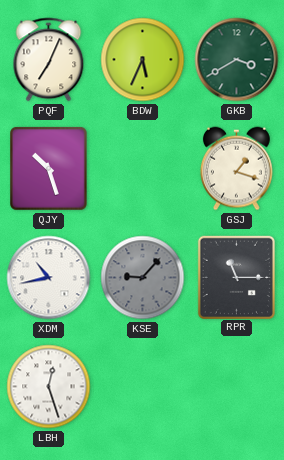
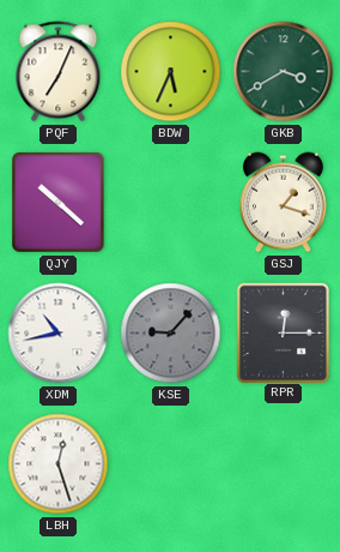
QJY: 10:27 -> 10:22
RPR: 11:15 -> 12:15
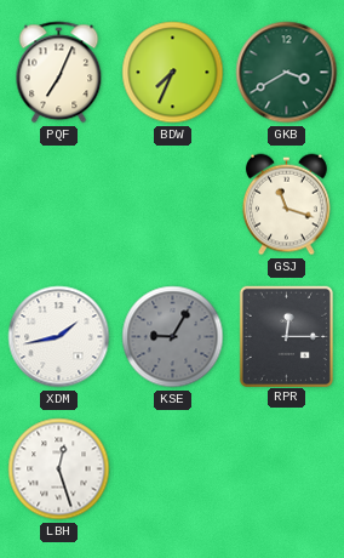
BDW: 5:34 -> 7:34
QJY: 10:22 -> none
GSJ: 1:18 -> 11:18
XDM: 10:43 -> 1:43
KSE: 9:07 -> 9:05
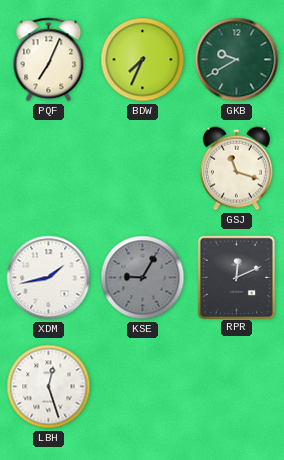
GKB: 3:40 -> 9:40
RPR: 12:15 -> 12:11
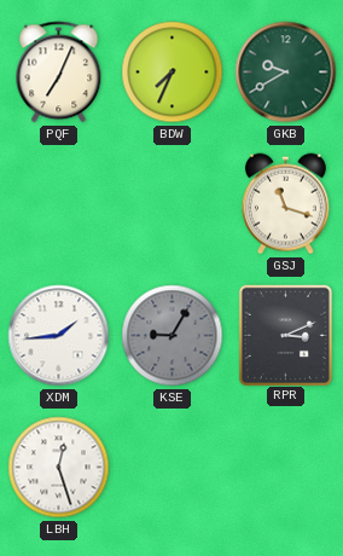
XDM: 1:43 -> 1:44
RPR: 12:11 -> 3:11
